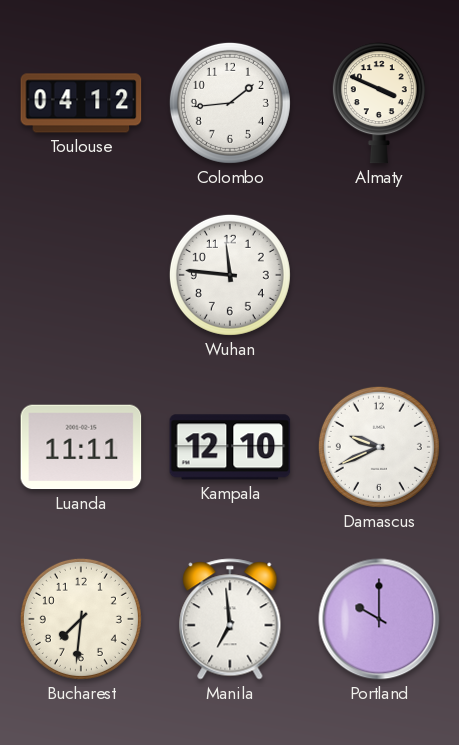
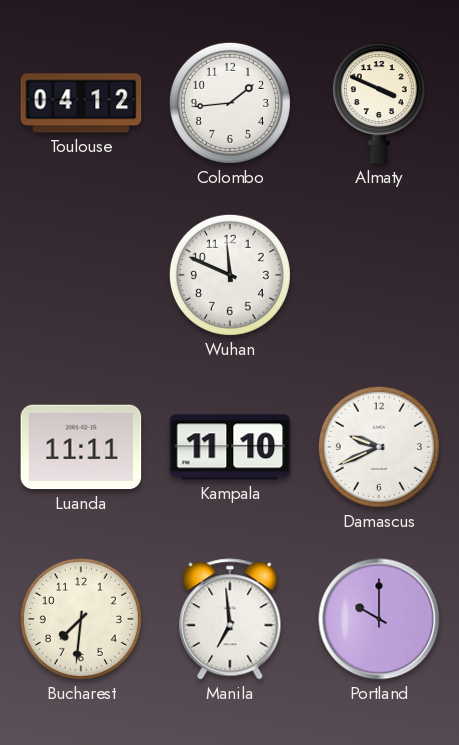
Wuhan: 11:46 -> 11:49
Kampala: 12:10 -> 11:10
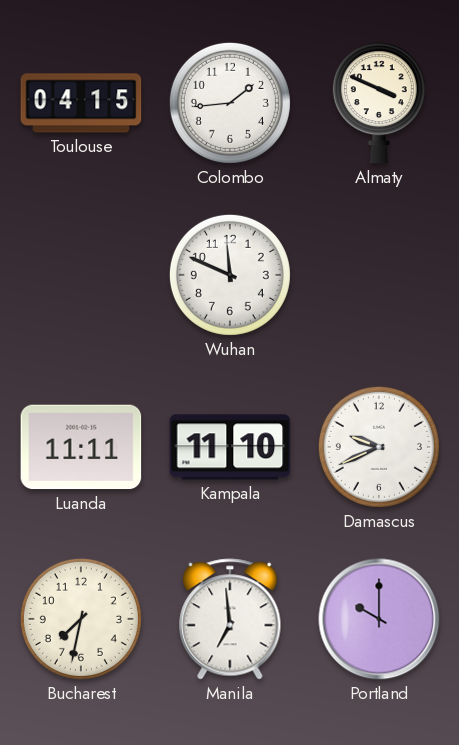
Toulouse: 04:12 -> 04:15
Bucharest: 7:31 -> 7:32
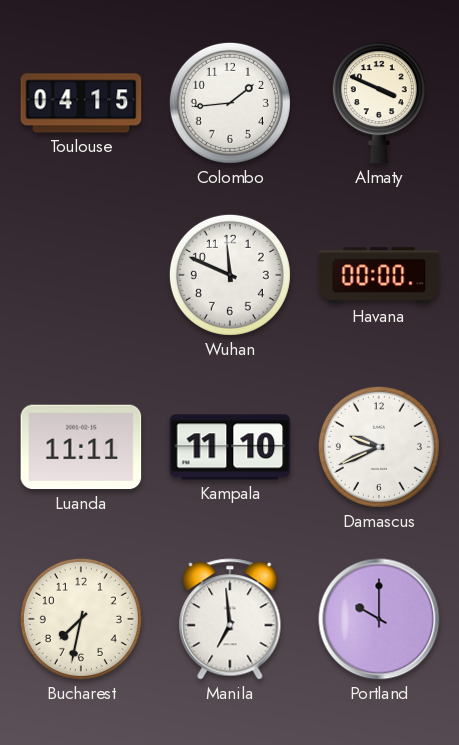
Havana: none -> 00:00
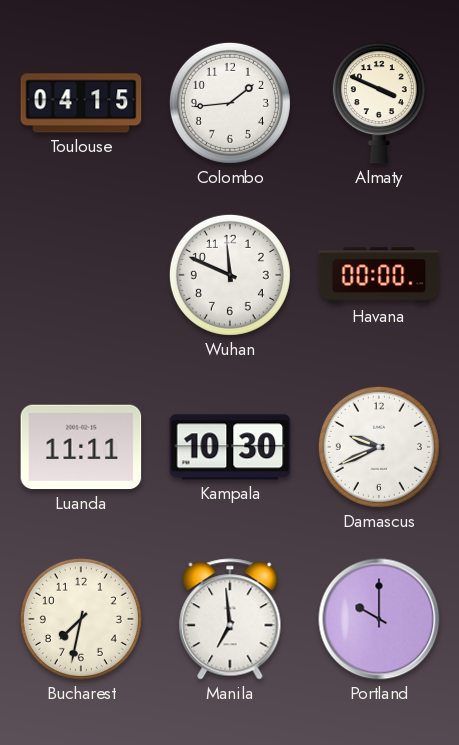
Kampala: 11:10 -> 10:30
